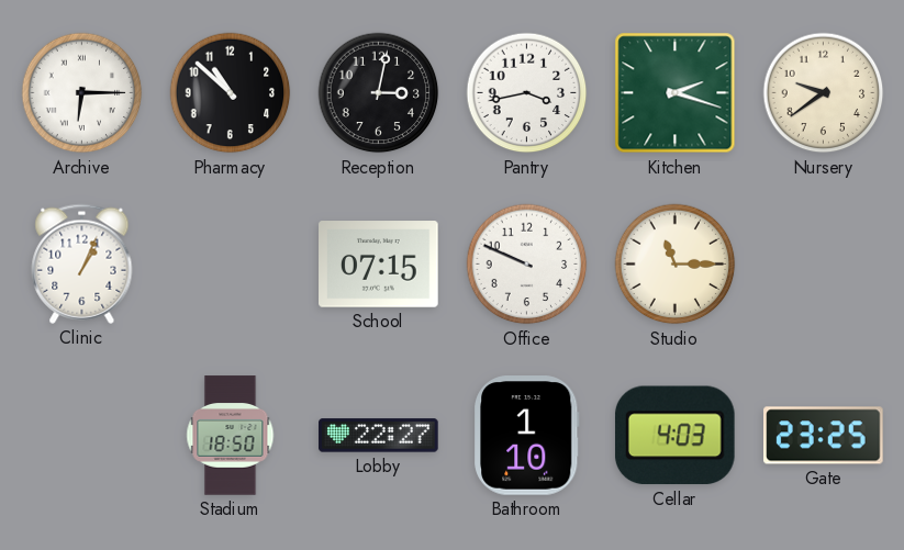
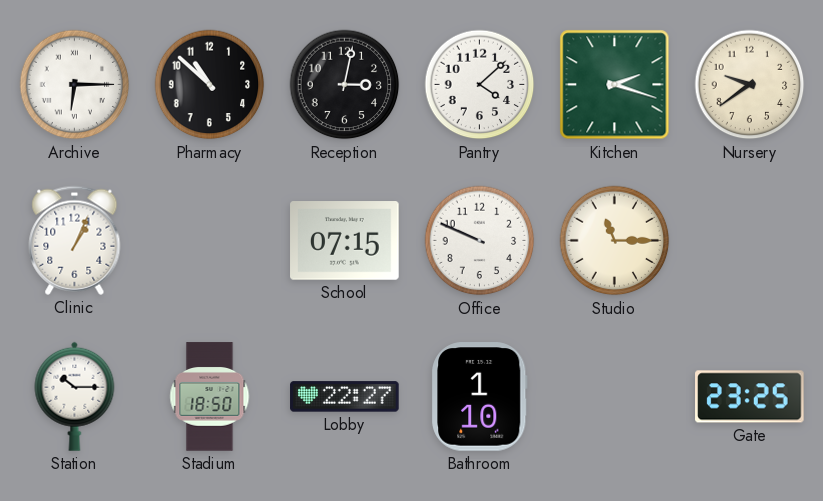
Pantry: 3:43 -> 4:08
Station: none -> 10:15
Cellar: 4:03 -> none
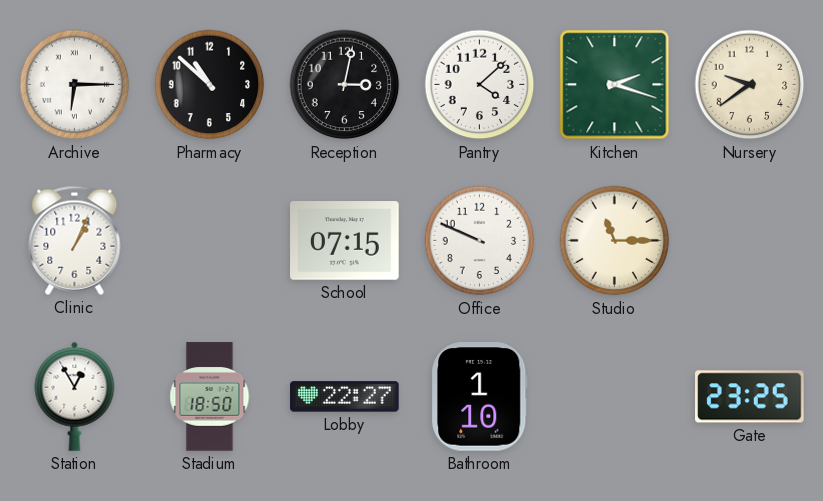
Station: 10:15 -> 12:55
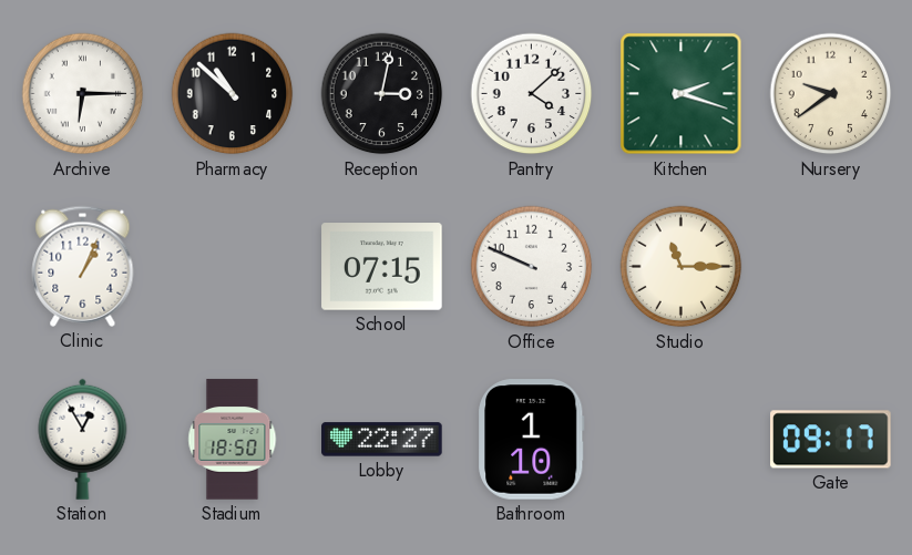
Gate: 23:25 -> 09:17
